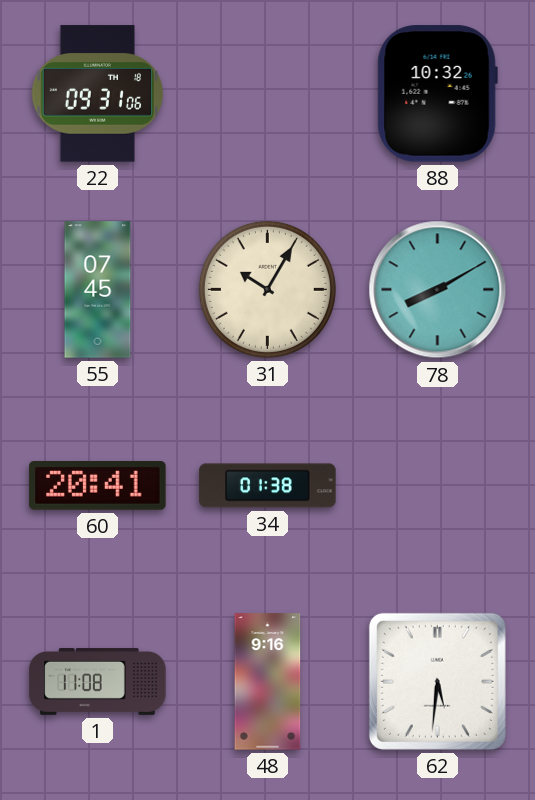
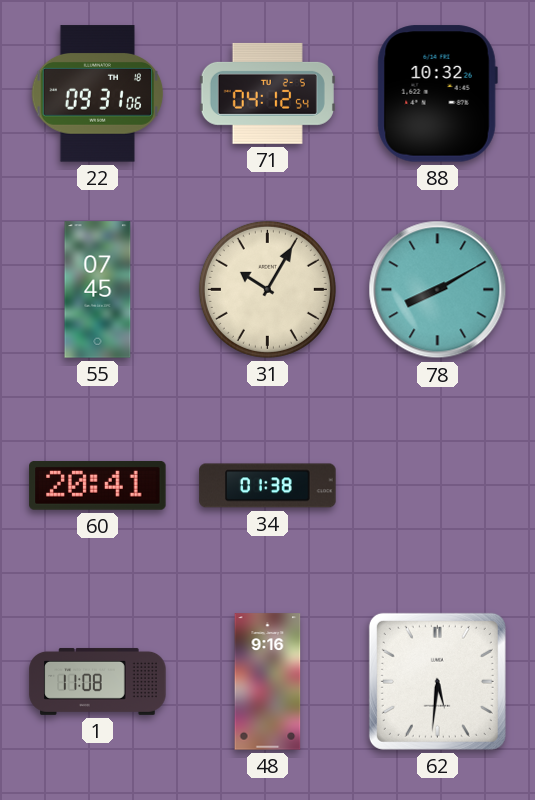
71: none -> 04:12
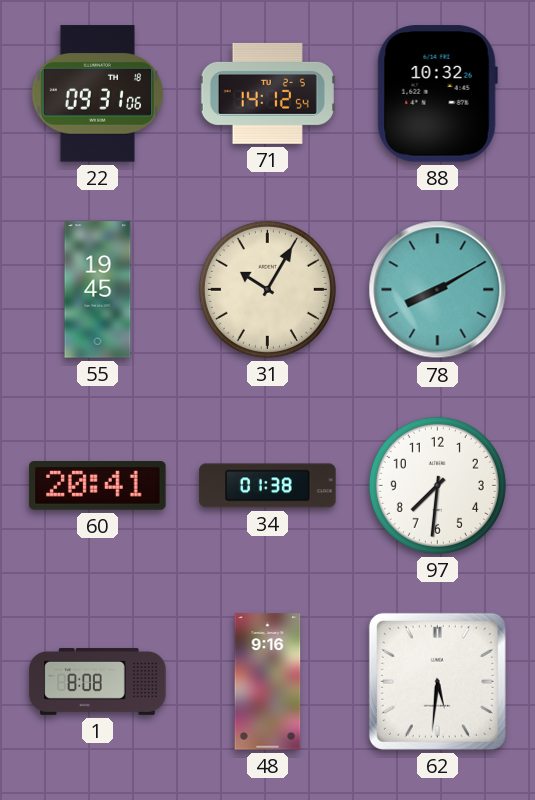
71: 04:12 -> 14:12
55: 07:45 -> 19:45
97: none -> 7:31
1: 11:08 -> 8:08
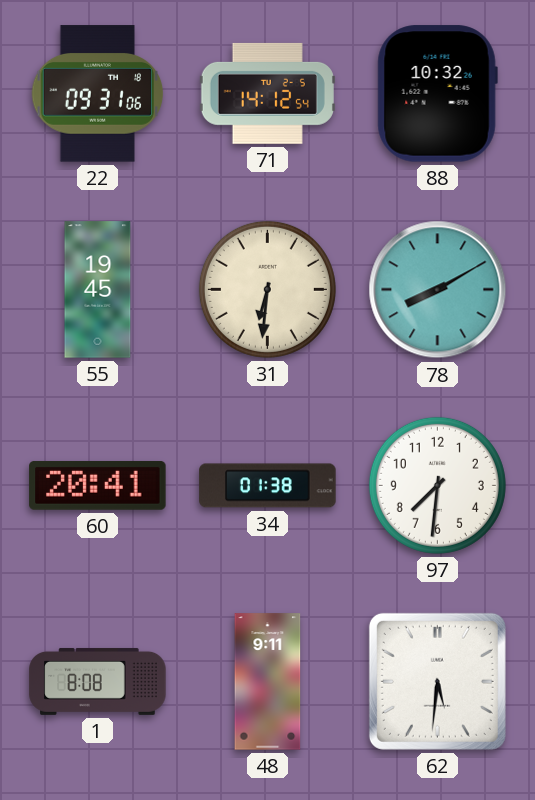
31: 10:05 -> 6:31
48: 9:16 -> 9:11
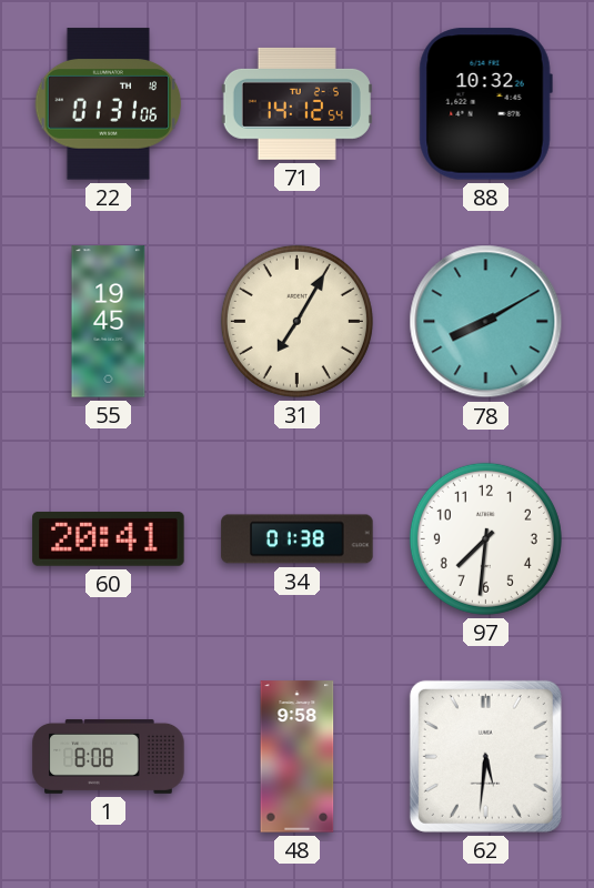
22: 09:31 -> 01:31
31: 6:31 -> 7:05
48: 9:11 -> 9:58
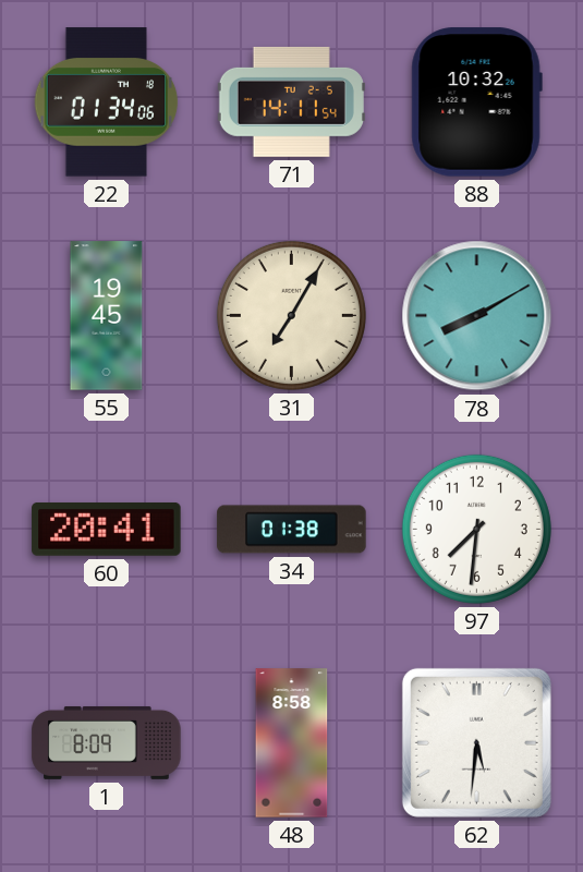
22: 01:31 -> 01:34
71: 14:12 -> 14:11
1: 8:08 -> 8:09
48: 9:58 -> 8:58
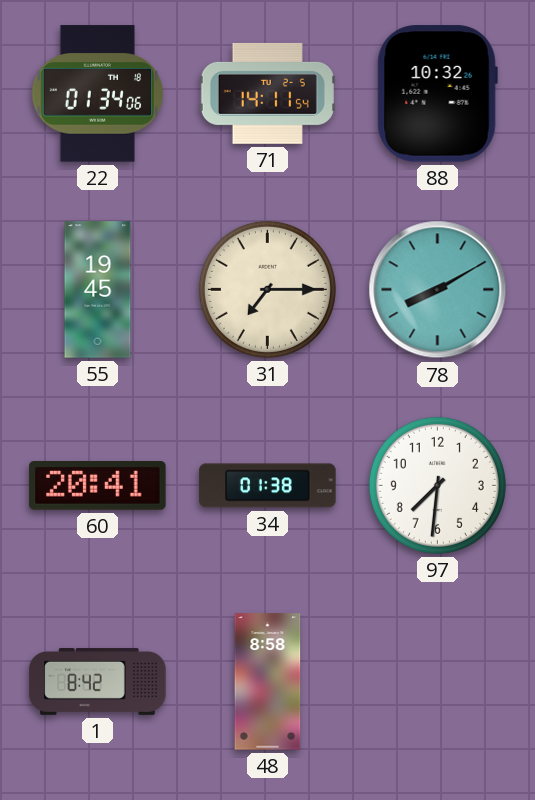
31: 7:05 -> 7:15
1: 8:09 -> 8:42
62: 5:31 -> none
